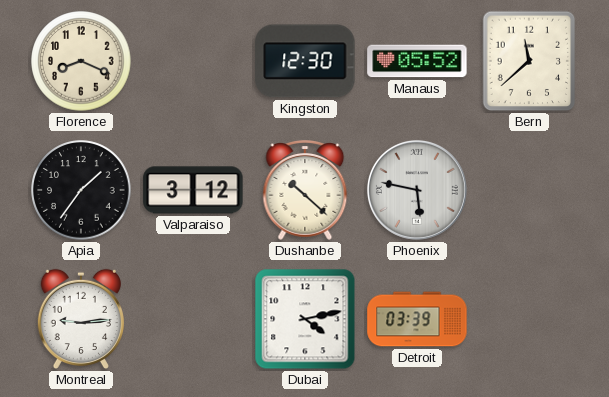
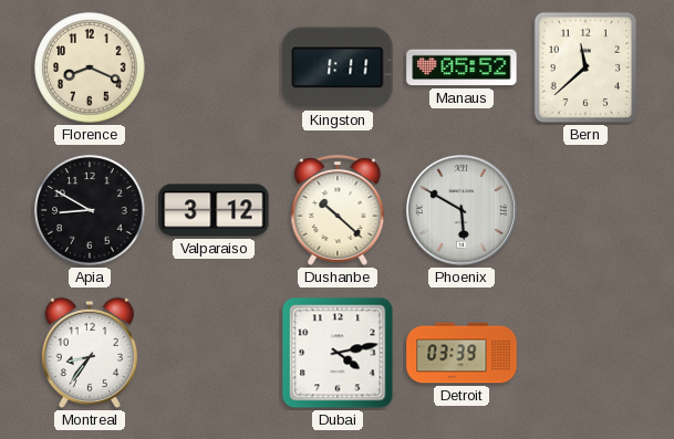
Kingston: 12:30 -> 1:11
Apia: 1:36 -> 8:50
Phoenix: 5:47 -> 5:50
Montreal: 9:14 -> 8:36
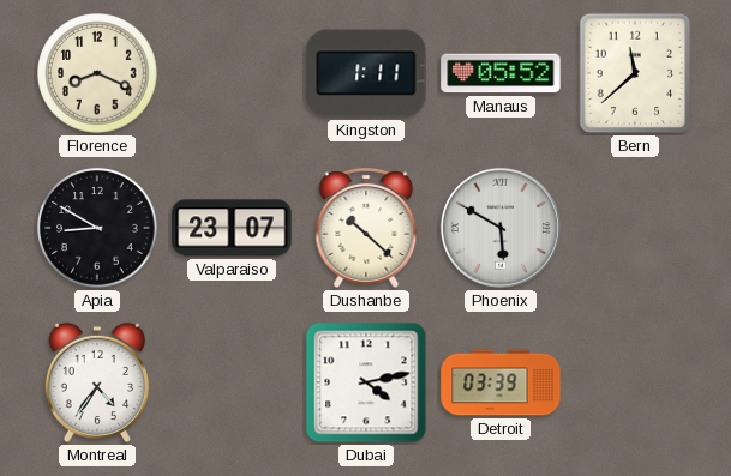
Valparaiso: 3:12 -> 23:07
Montreal: 8:36 -> 4:36
